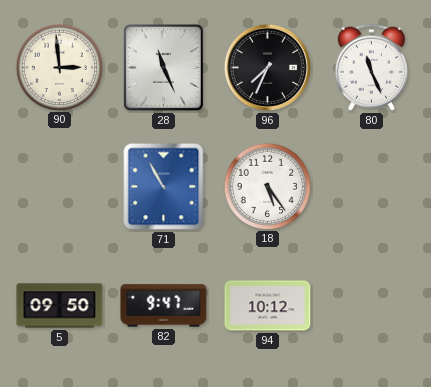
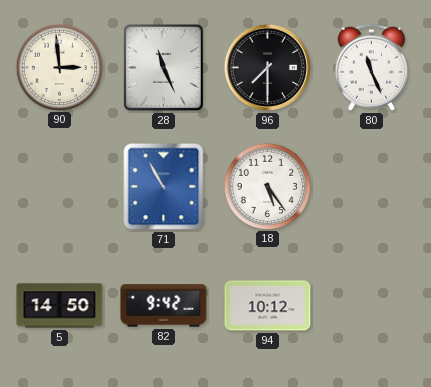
96: 7:34 -> 7:30
5: 09:50 -> 14:50
82: 9:47 -> 9:42
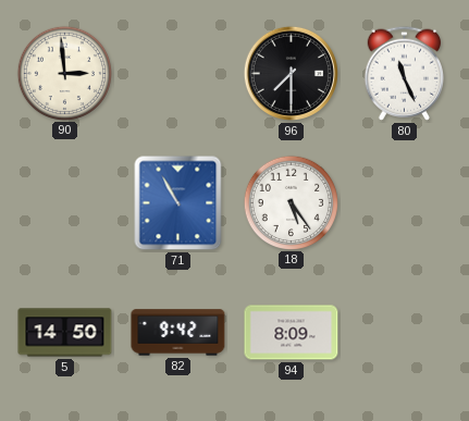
28: 11:26 -> none
94: 10:12 -> 8:09
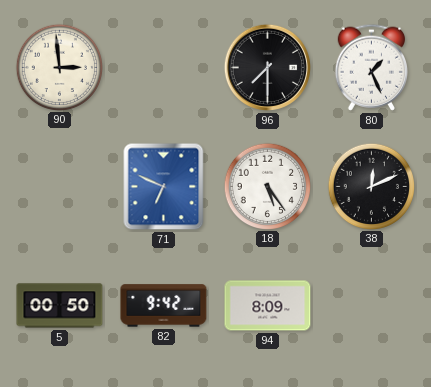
80: 11:26 -> 1:26
71: 10:55 -> 6:49
38: none -> 12:11
5: 14:50 -> 00:50
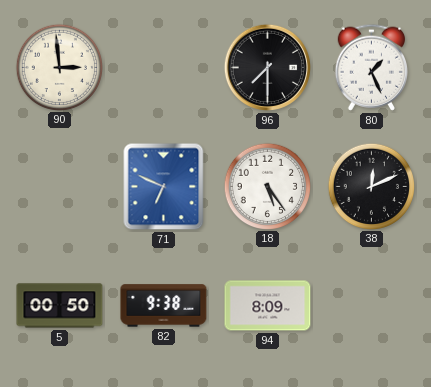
82: 9:42 -> 9:38
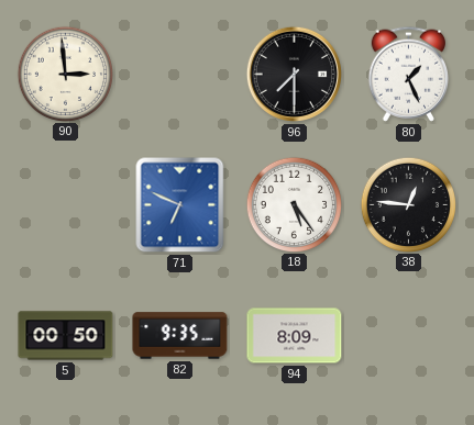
38: 12:11 -> 12:46
82: 9:38 -> 9:35
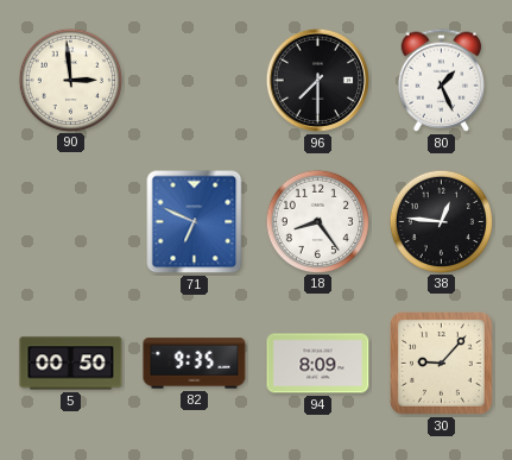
18: 5:24 -> 8:24
30: none -> 9:07
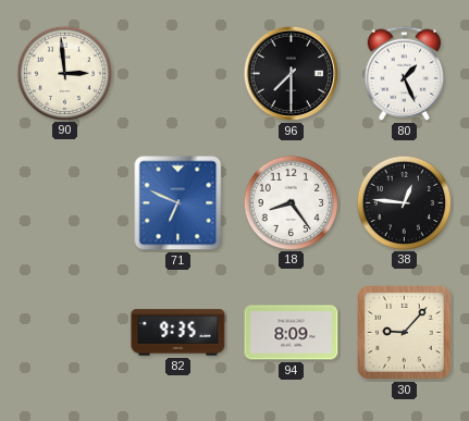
5: 00:50 -> none
